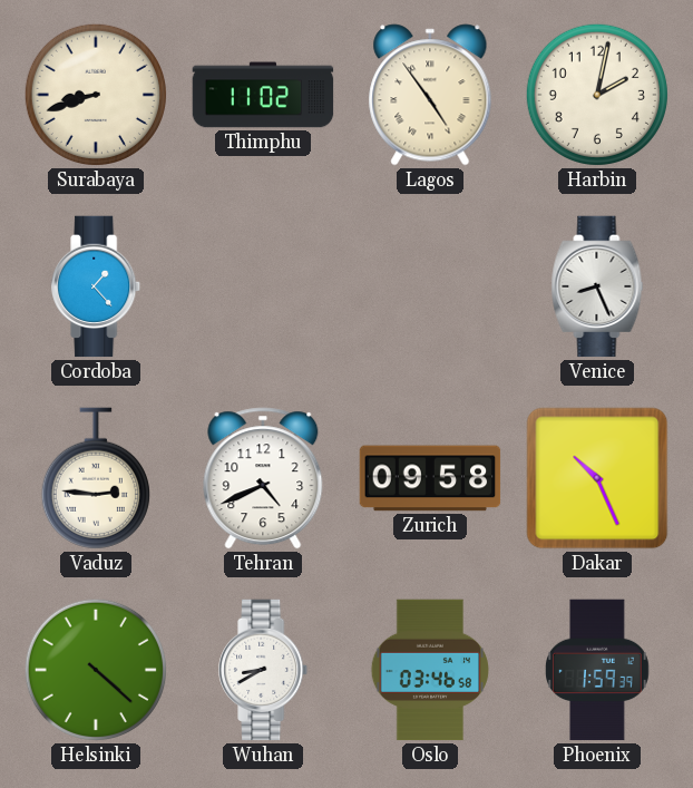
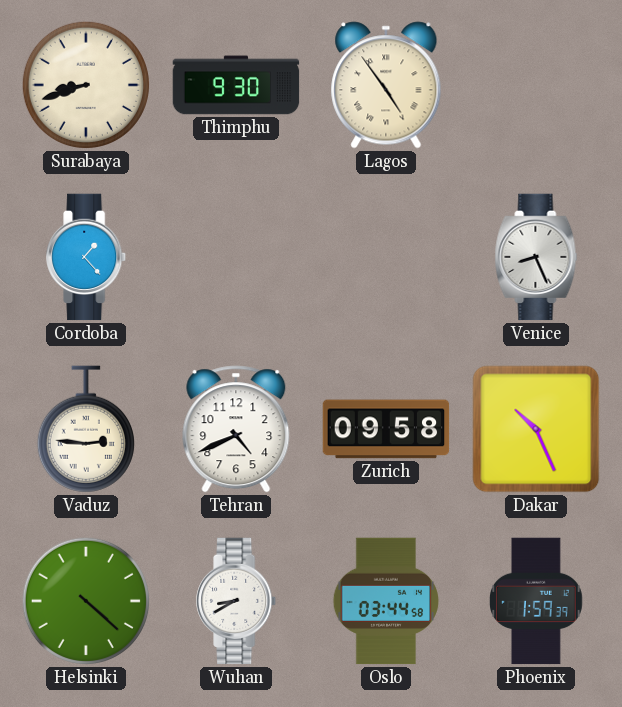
Thimphu: 11:02 -> 9:30
Harbin: 2:02 -> none
Oslo: 03:46 -> 03:44
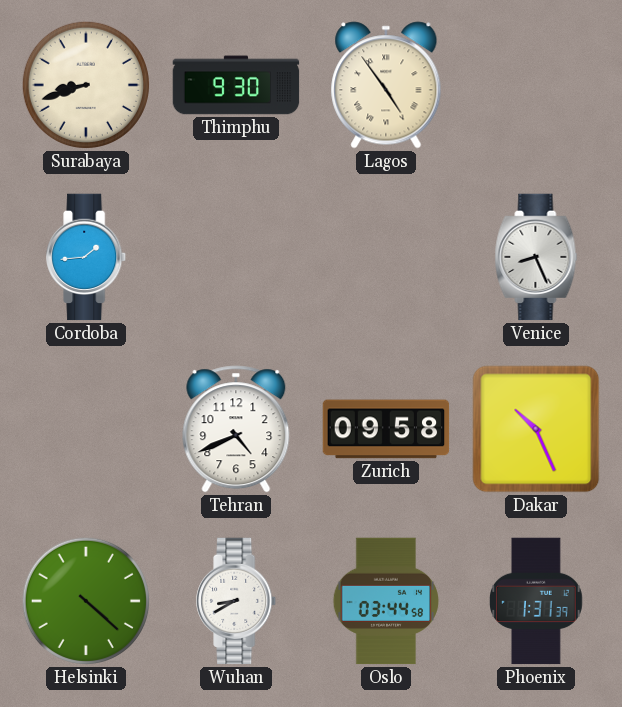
Cordoba: 1:23 -> 1:44
Vaduz: 2:46 -> none
Phoenix: 1:59 -> 1:31
